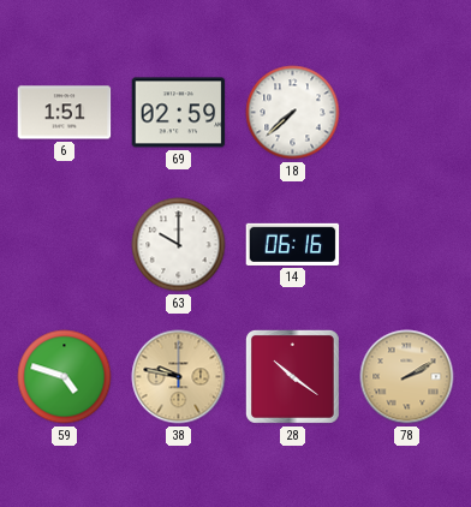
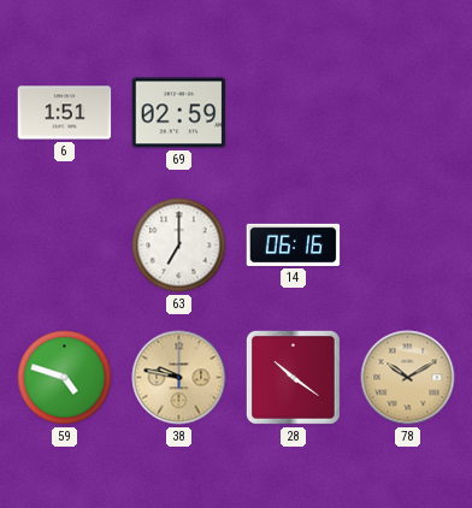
18: 7:38 -> none
63: 10:00 -> 7:00
78: 2:10 -> 10:10
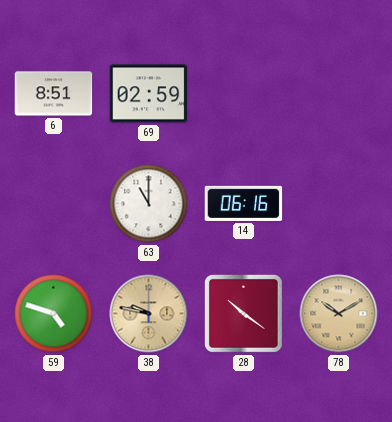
6: 1:51 -> 8:51
63: 7:00 -> 11:00
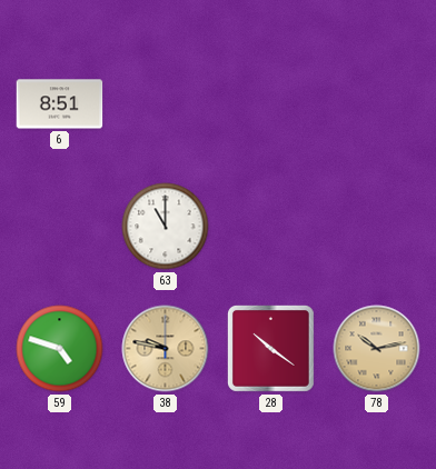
69: 02:59 -> none
14: 06:16 -> none
78: 10:10 -> 10:13
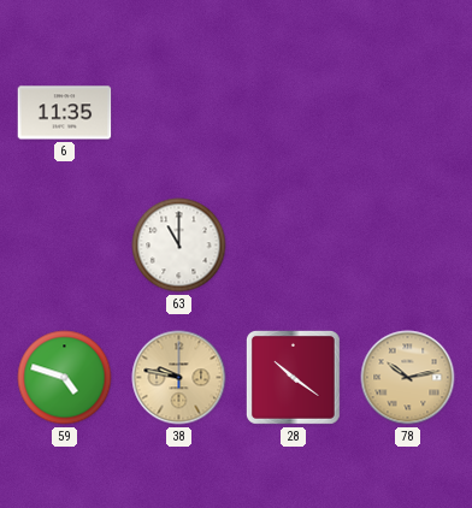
6: 8:51 -> 11:35
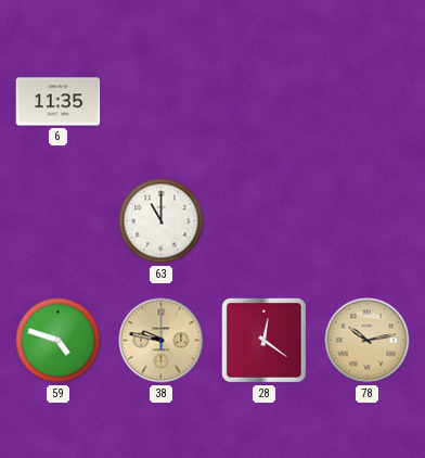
28: 10:21 -> 12:21
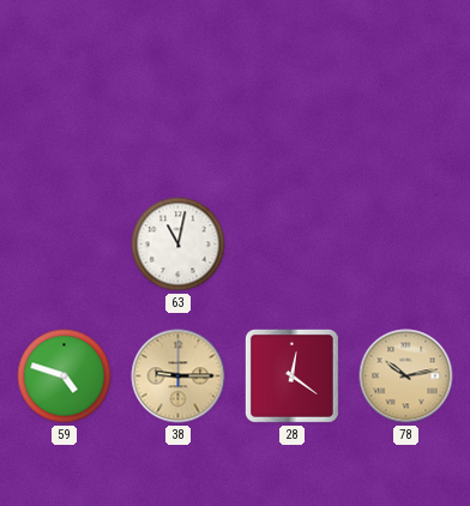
6: 11:35 -> none
63: 11:00 -> 11:02
38: 9:47 -> 9:15
